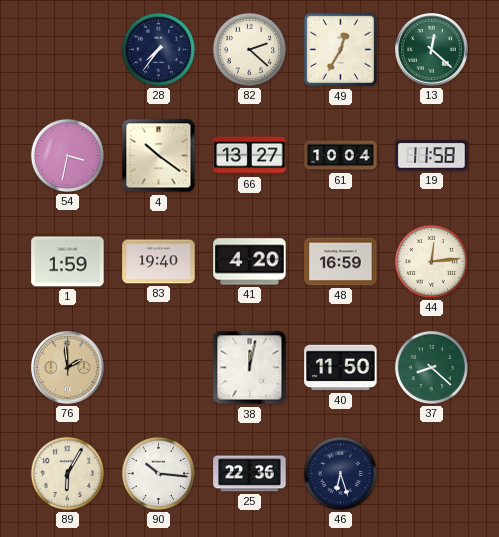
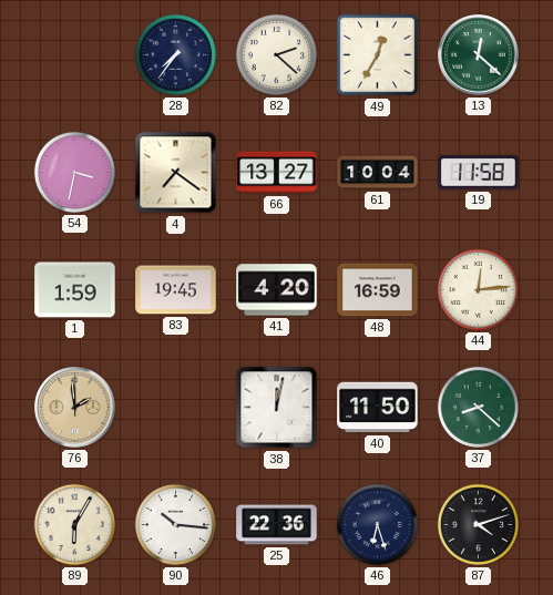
4: 10:21 -> 7:21
83: 19:40 -> 19:45
87: none -> 4:12
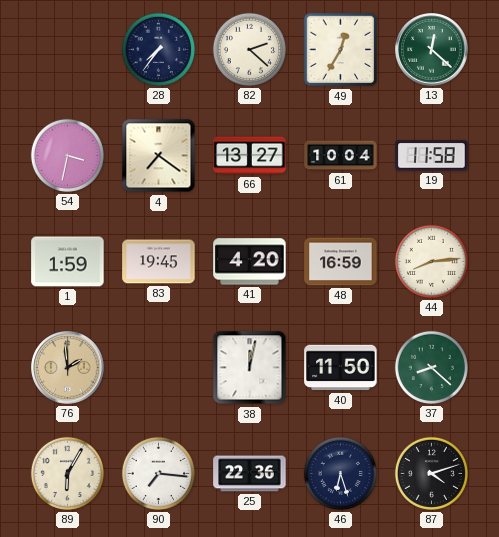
44: 12:14 -> 8:14
90: 10:16 -> 7:16
